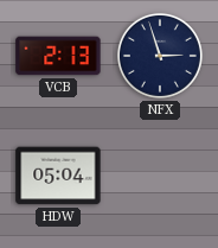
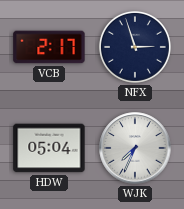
VCB: 2:13 -> 2:17
WJK: none -> 7:34
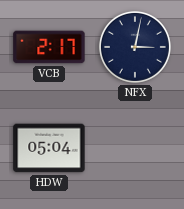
NFX: 2:57 -> 3:02
WJK: 7:34 -> none
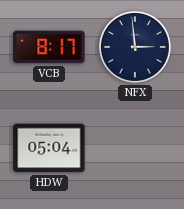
VCB: 2:17 -> 8:17
NFX: 3:02 -> 2:59
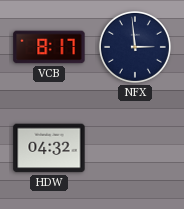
HDW: 05:04 -> 04:32
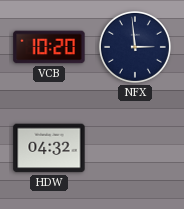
VCB: 8:17 -> 10:20
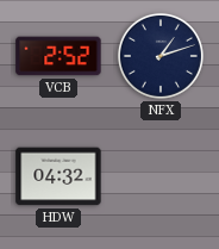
VCB: 10:20 -> 2:52
NFX: 2:59 -> 1:12
